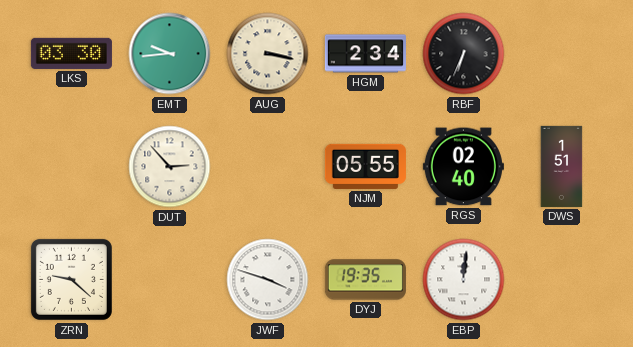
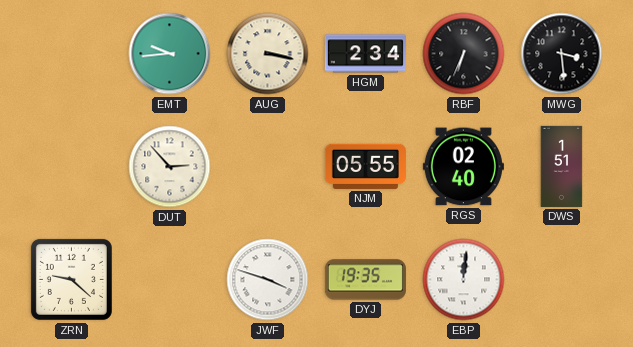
LKS: 03:30 -> none
MWG: none -> 3:29
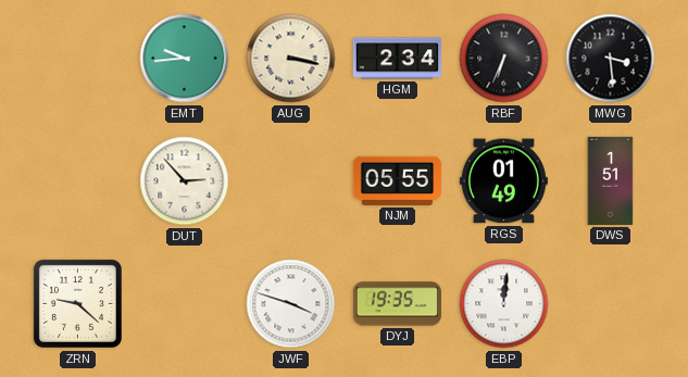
RGS: 02:40 -> 01:49
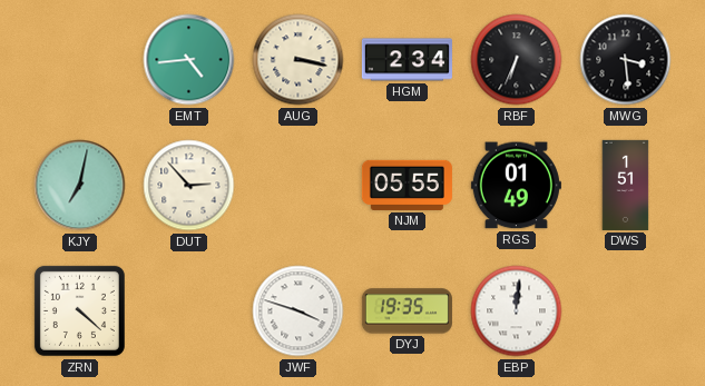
EMT: 9:44 -> 4:44
KJY: none -> 7:02
ZRN: 9:22 -> 4:22
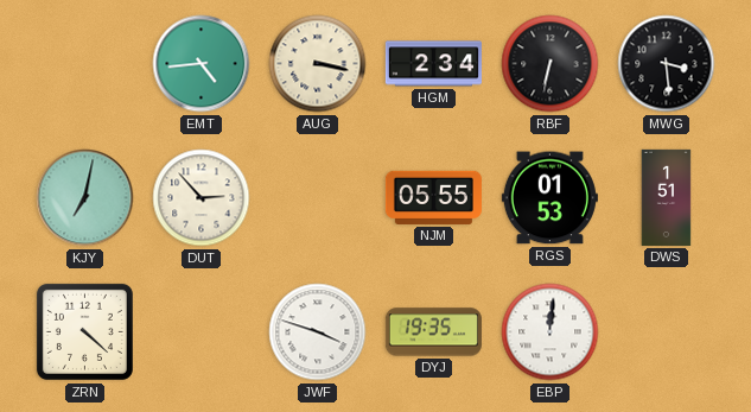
RBF: 6:34 -> 6:32
RGS: 01:49 -> 01:53
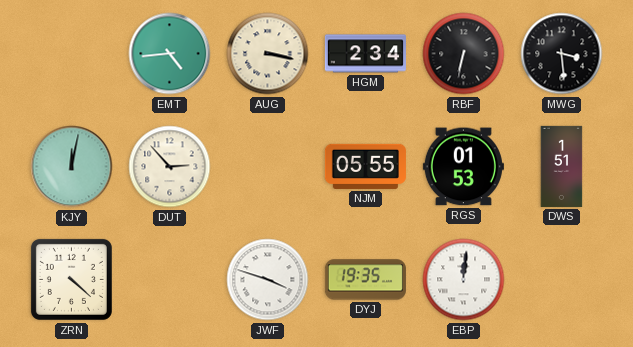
KJY: 7:02 -> 12:02
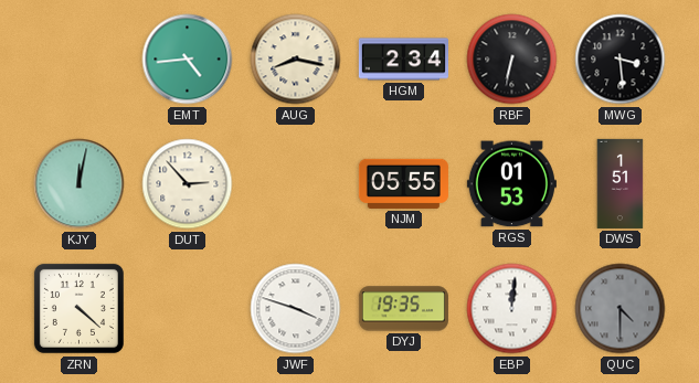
AUG: 3:17 -> 8:17
QUC: none -> 4:30
